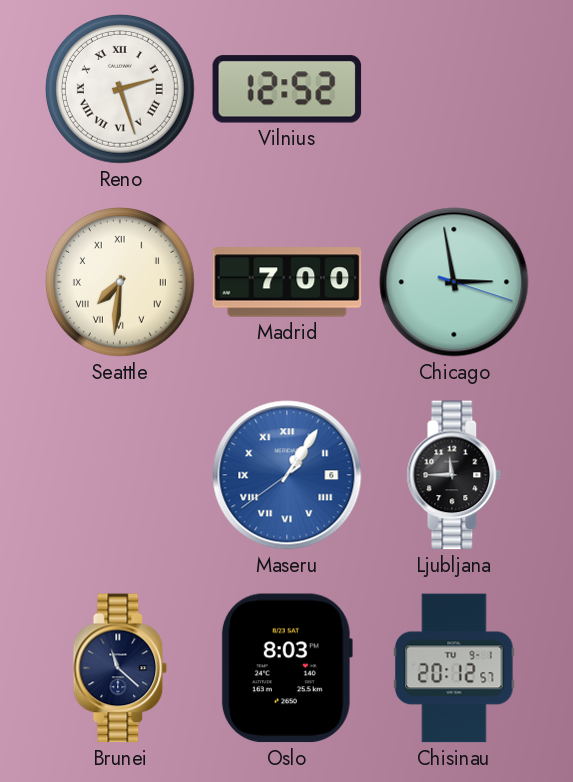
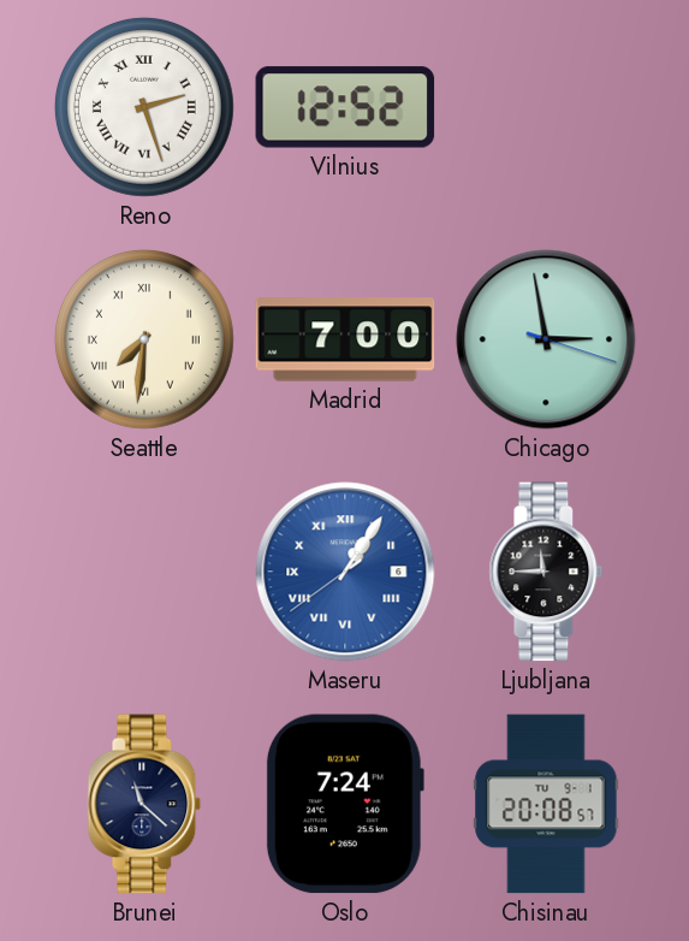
Oslo: 8:03 -> 7:24
Chisinau: 20:12 -> 20:08
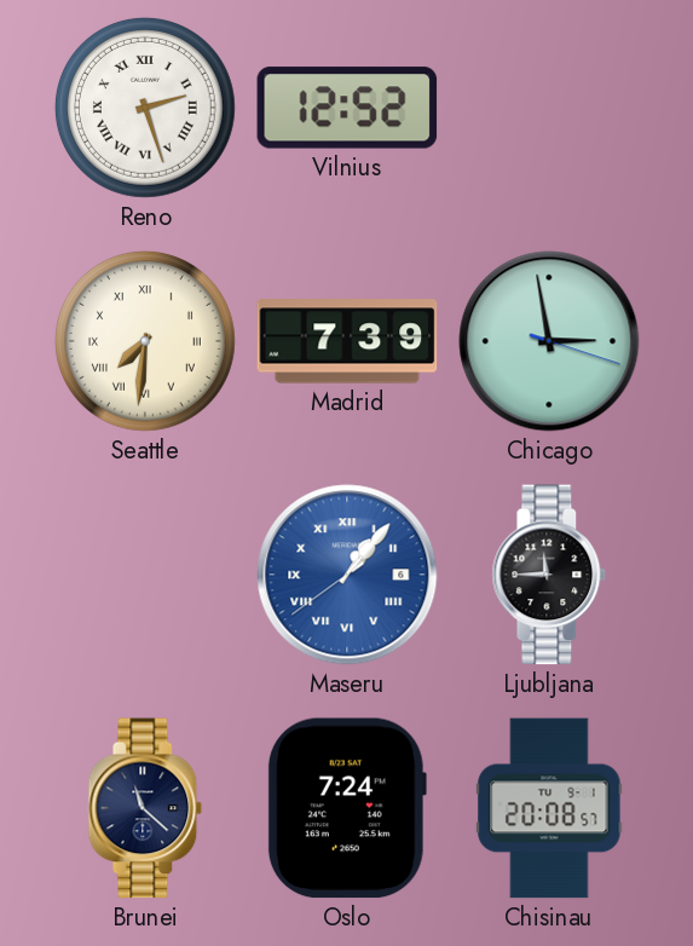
Madrid: 7:00 -> 7:39
Maseru: 1:05 -> 1:06
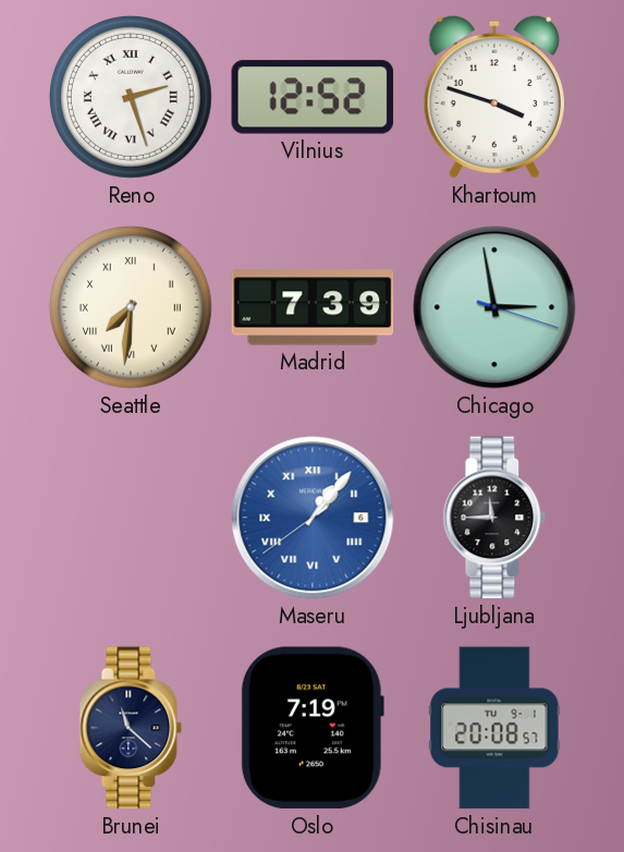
Khartoum: none -> 3:48
Oslo: 7:24 -> 7:19
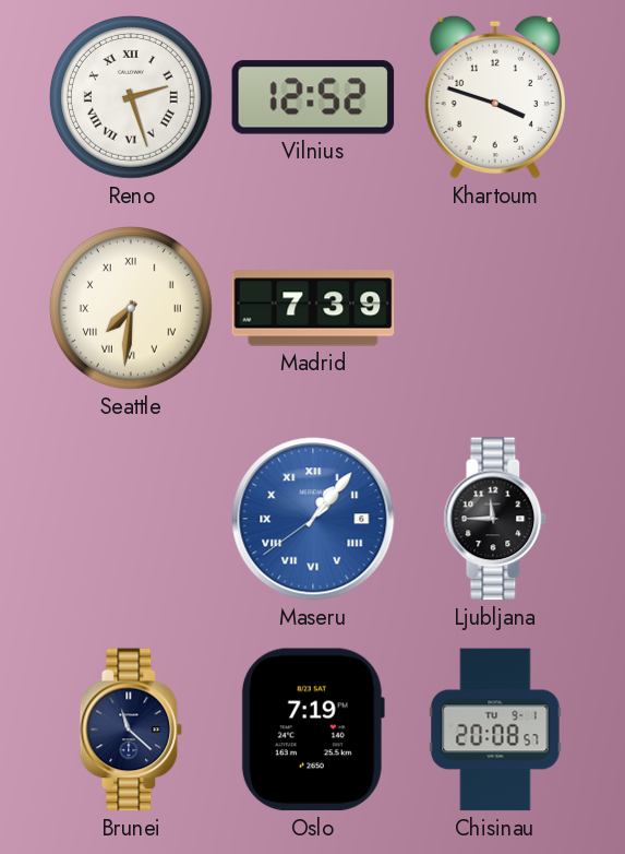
Chicago: 2:58 -> none
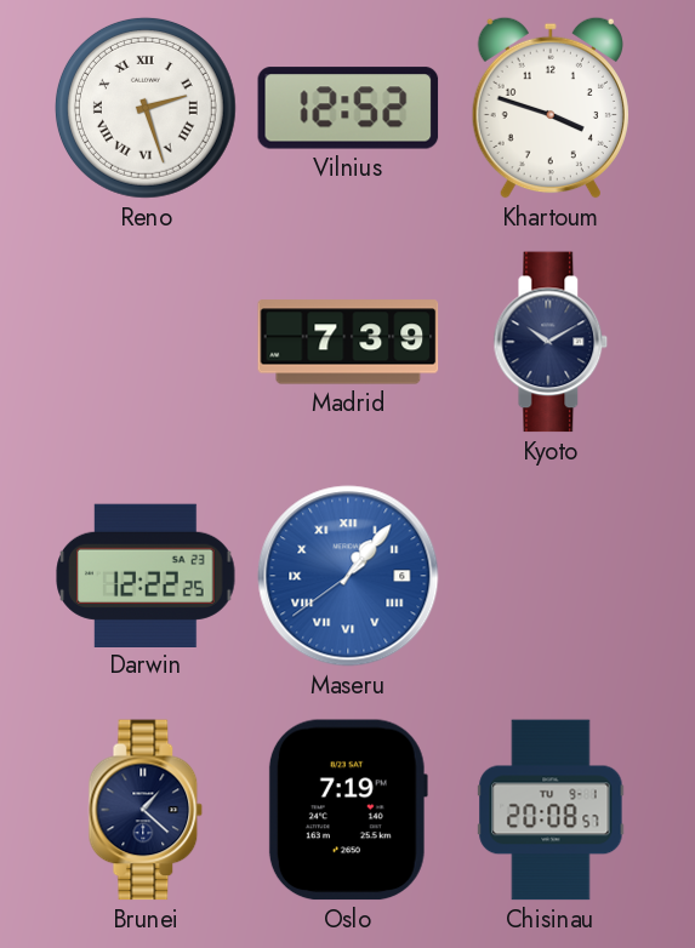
Seattle: 7:31 -> none
Kyoto: none -> 10:10
Darwin: none -> 12:22
Ljubljana: 11:45 -> none
Brunei: 11:22 -> 1:22
